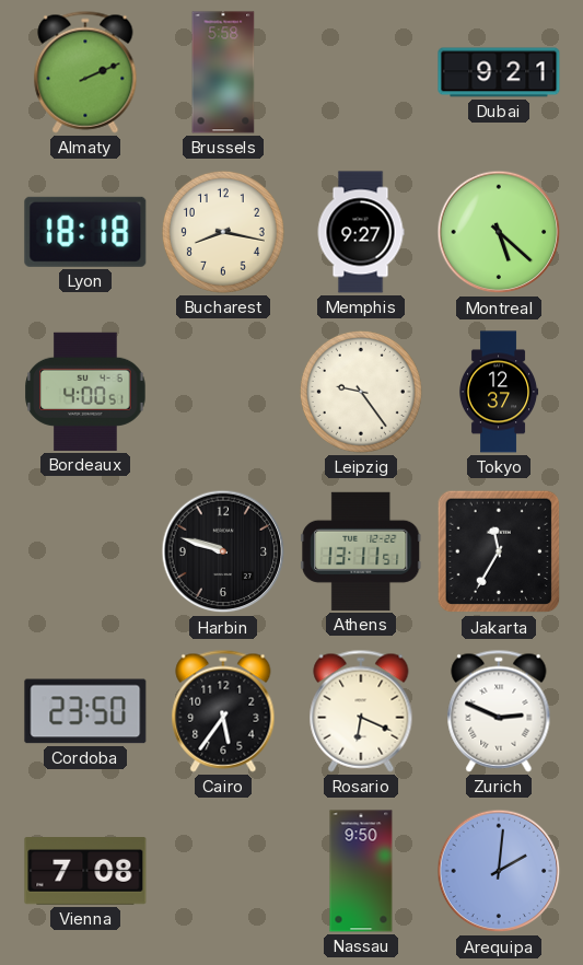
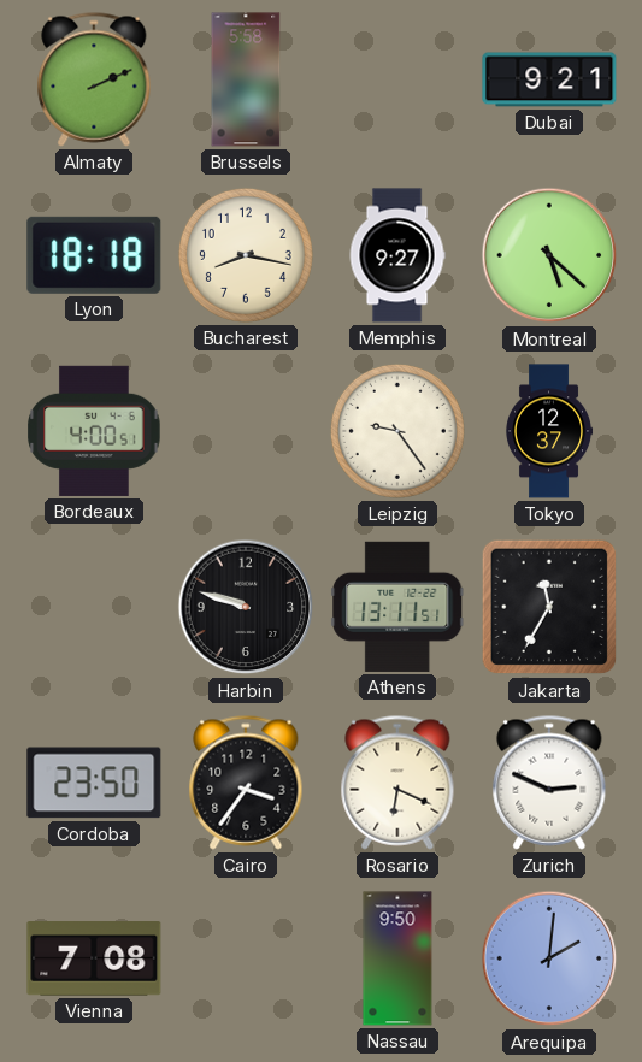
Cairo: 5:36 -> 3:36
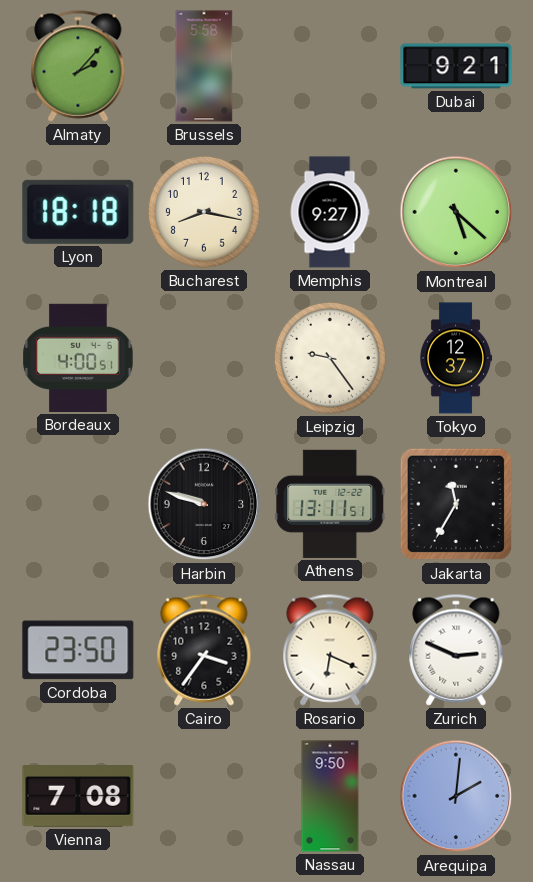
Almaty: 2:11 -> 2:07
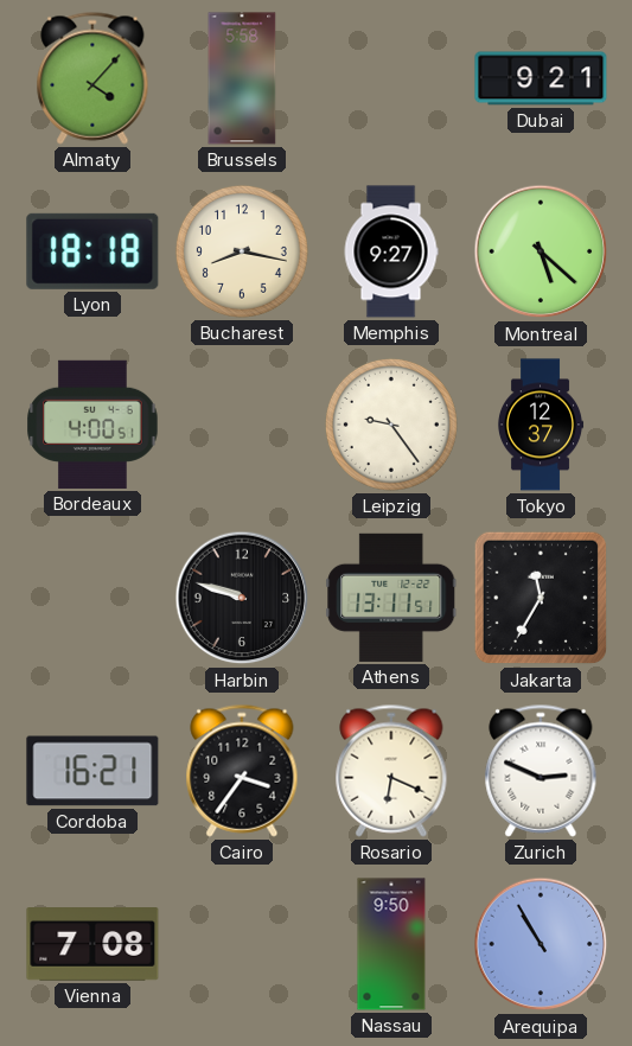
Almaty: 2:07 -> 4:07
Cordoba: 23:50 -> 16:21
Arequipa: 2:01 -> 10:55
